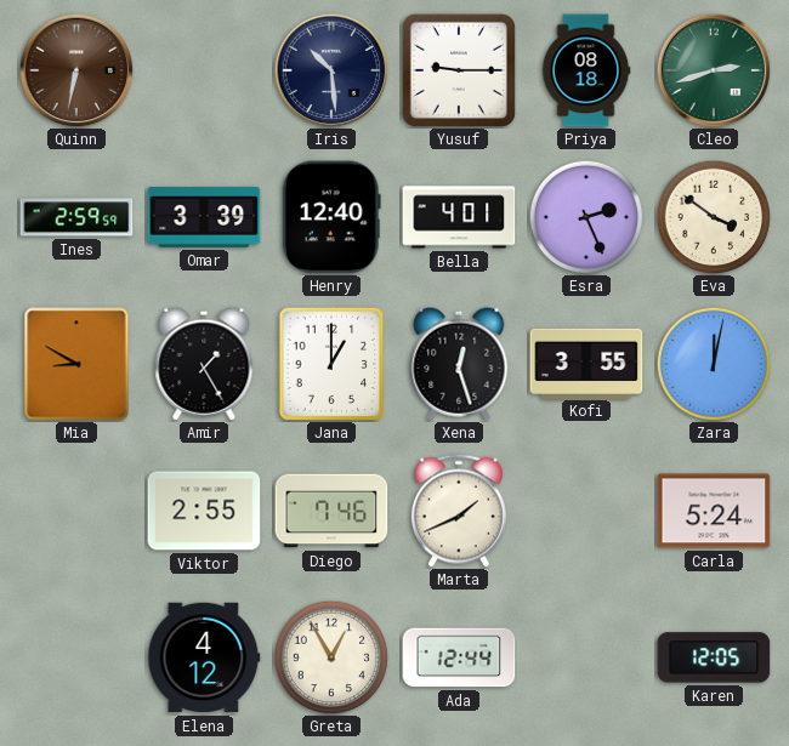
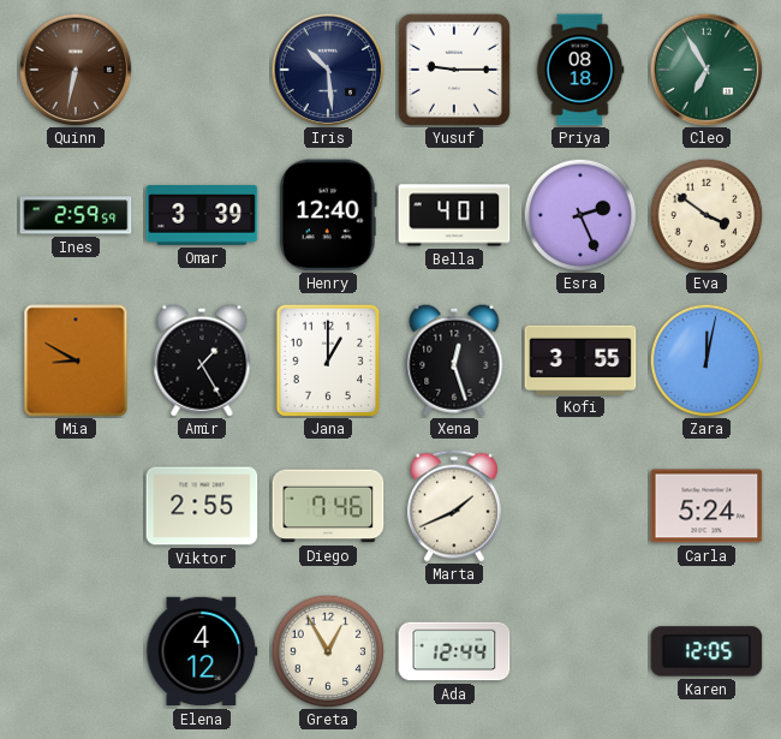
Cleo: 2:42 -> 6:55
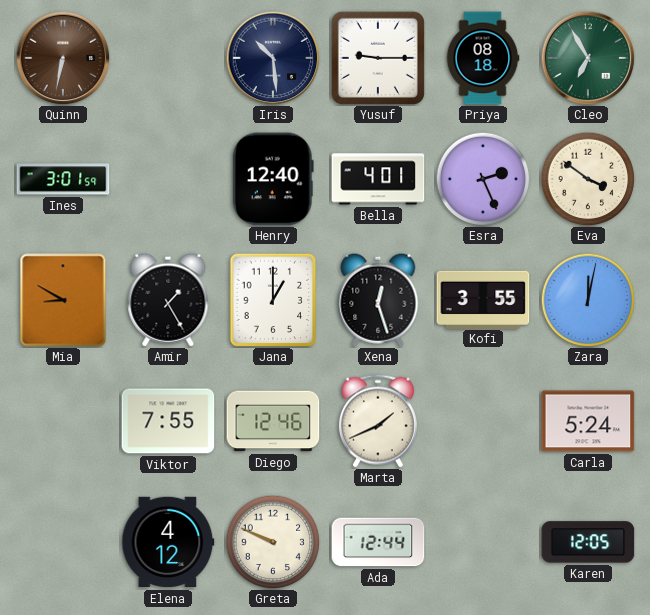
Ines: 2:59 -> 3:01
Omar: 3:39 -> none
Viktor: 2:55 -> 7:55
Diego: 7:46 -> 12:46
Greta: 12:55 -> 9:49
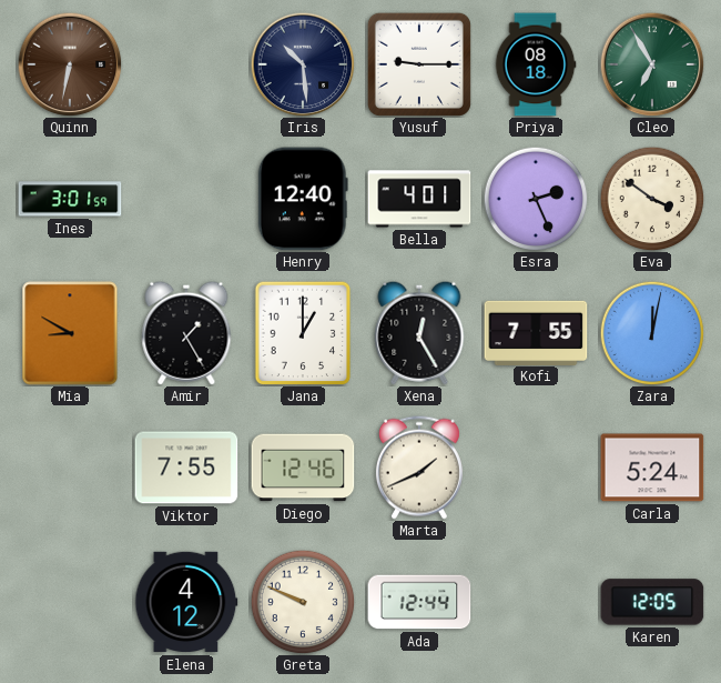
Xena: 12:27 -> 12:25
Kofi: 3:55 -> 7:55
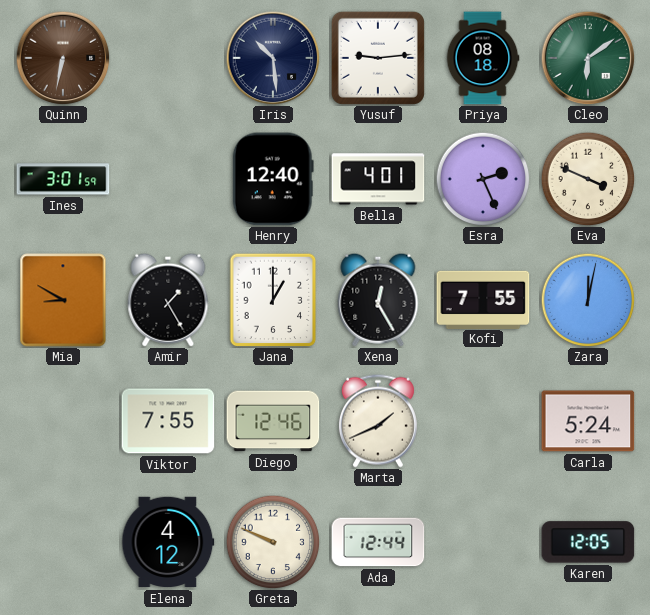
Yusuf: 9:15 -> 9:14
Cleo: 6:55 -> 6:09
Eva: 3:51 -> 3:49
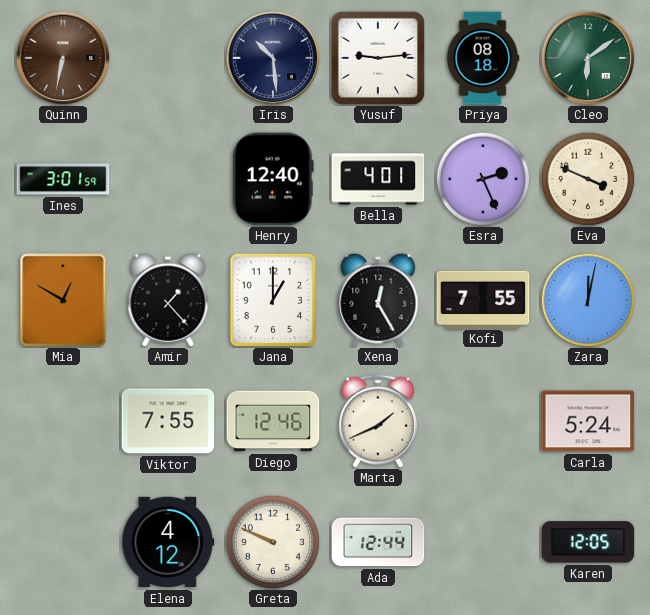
Mia: 8:50 -> 12:50
Amir: 1:25 -> 1:23
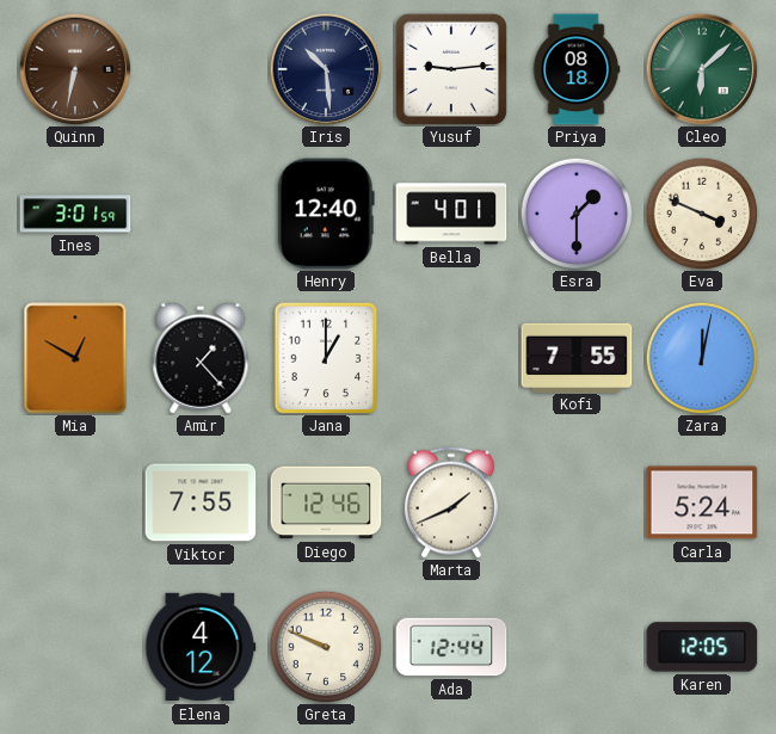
Cleo: 6:09 -> 6:08
Esra: 2:26 -> 1:30
Xena: 12:25 -> none
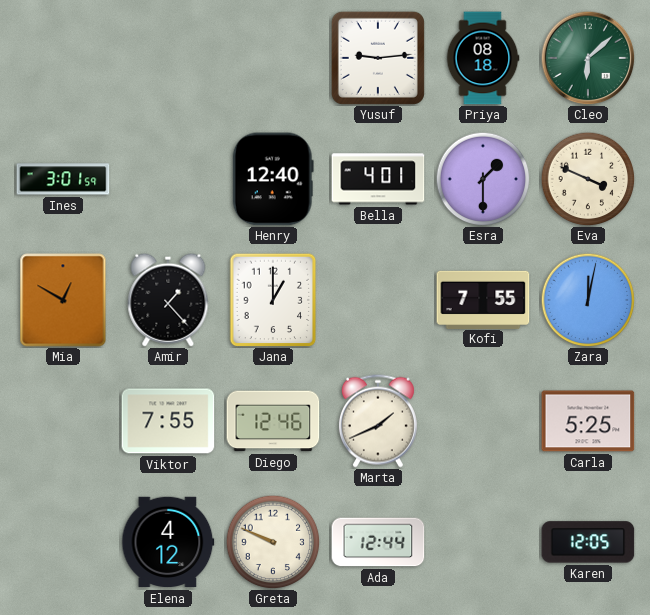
Quinn: 6:32 -> none
Iris: 10:29 -> none
Carla: 5:24 -> 5:25
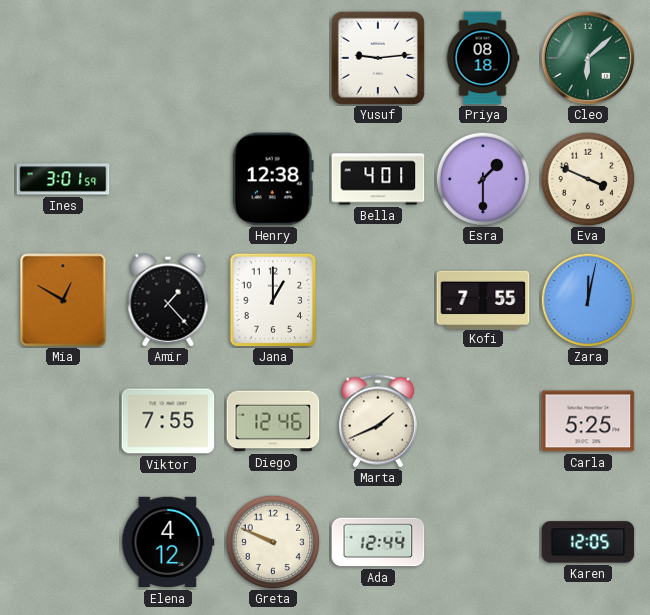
Henry: 12:40 -> 12:38
